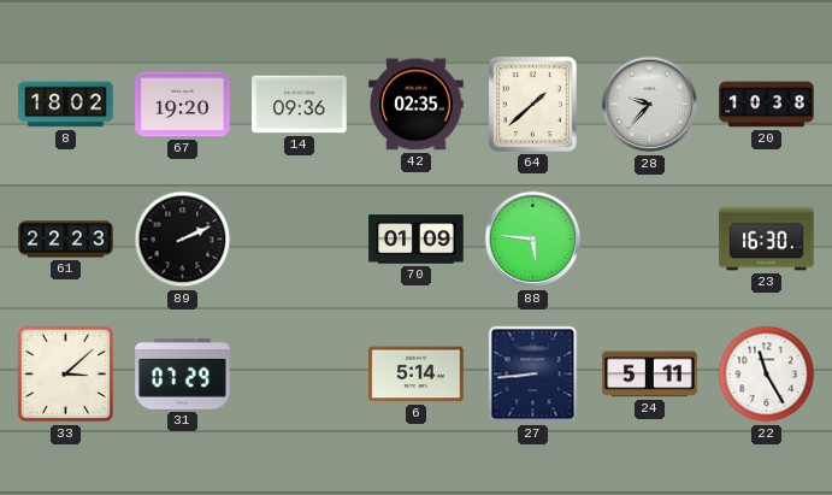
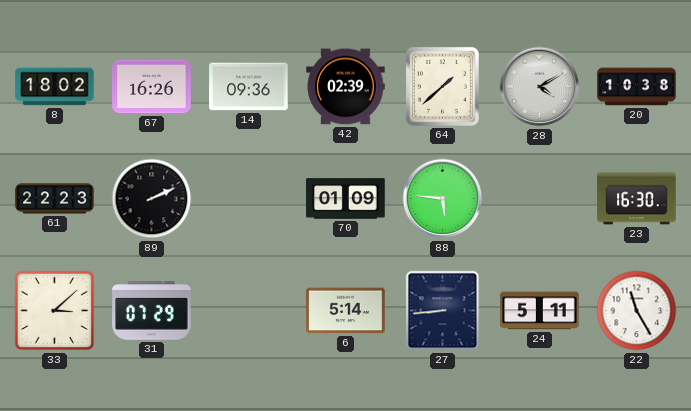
67: 19:20 -> 16:26
42: 02:35 -> 02:39
28: 9:37 -> 4:10
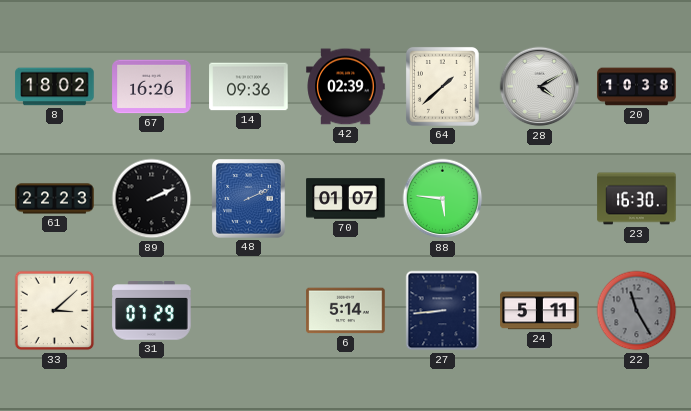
48: none -> 2:11
70: 01:09 -> 01:07
22 dial: white -> grey
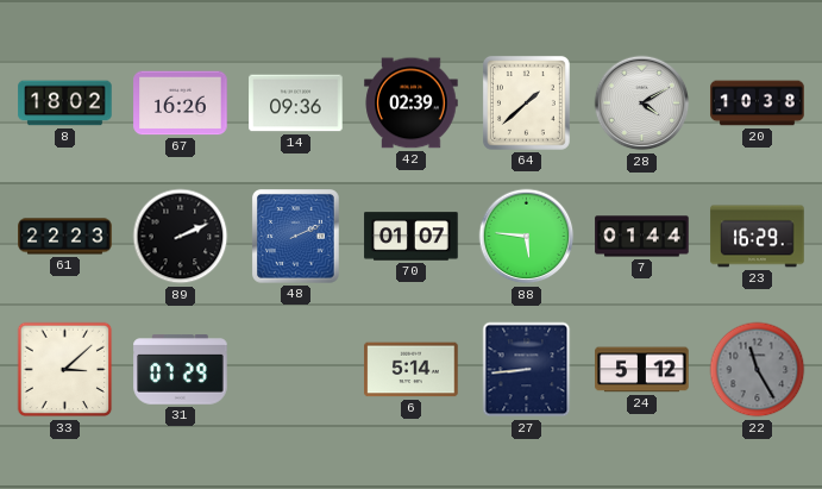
7: none -> 01:44
23: 16:30 -> 16:29
24: 5:11 -> 5:12
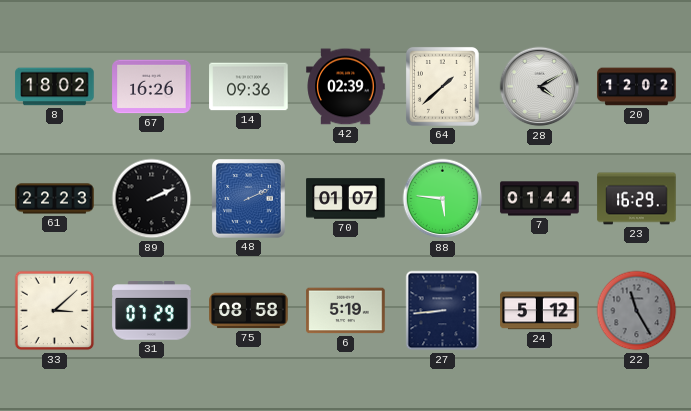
20: 10:38 -> 12:02
75: none -> 08:58
6: 5:14 -> 5:19
